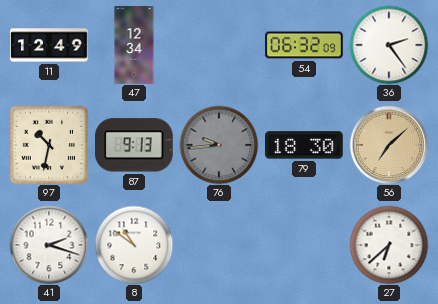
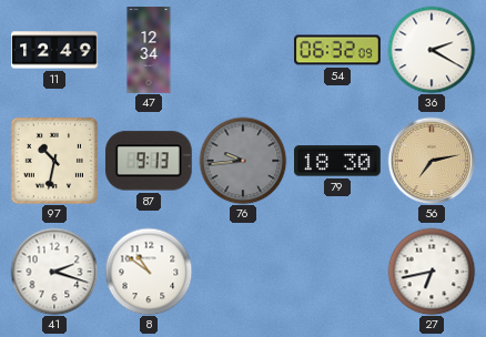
36: 2:24 -> 2:20
56: 7:08 -> 7:13
27: 6:38 -> 6:43
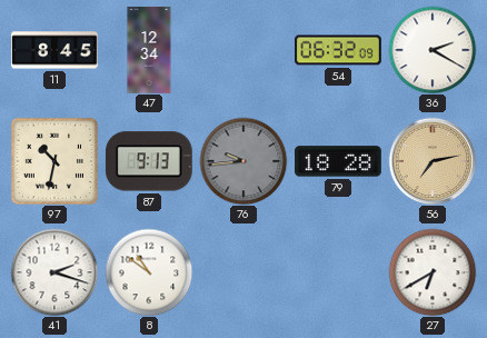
11: 12:49 -> 8:45
79: 18:30 -> 18:28
27: 6:43 -> 6:40
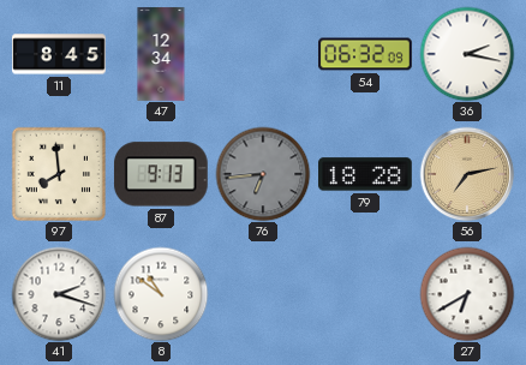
36: 2:20 -> 2:17
97: 10:32 -> 7:59
76: 9:44 -> 6:44
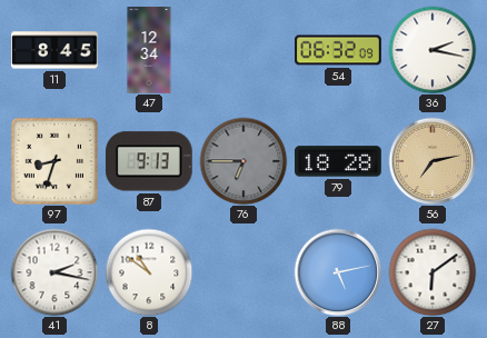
97: 7:59 -> 8:33
76: 6:44 -> 6:45
41: 2:18 -> 2:17
88: none -> 5:13
27: 6:40 -> 6:09
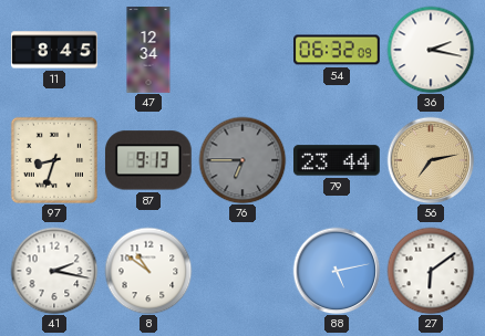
79: 18:28 -> 23:44
